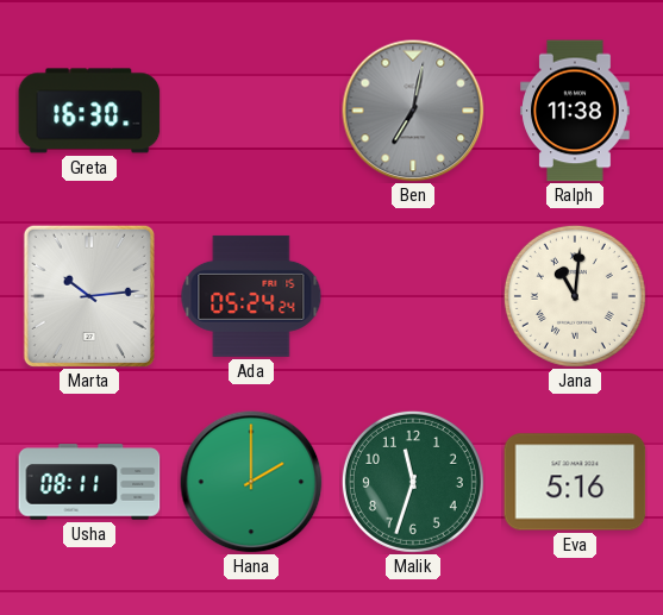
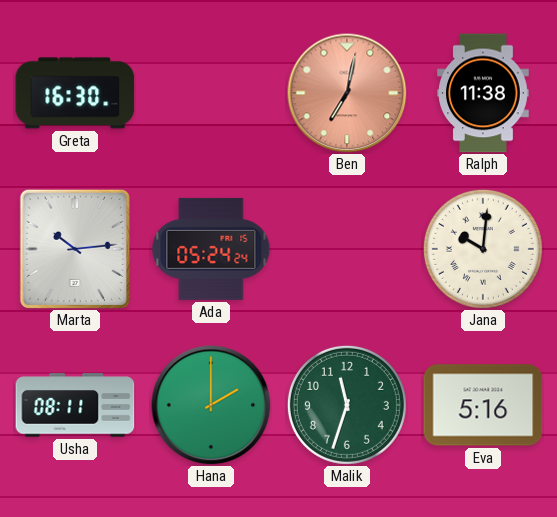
Ben dial: grey -> salmon
Jana: 11:01 -> 10:01
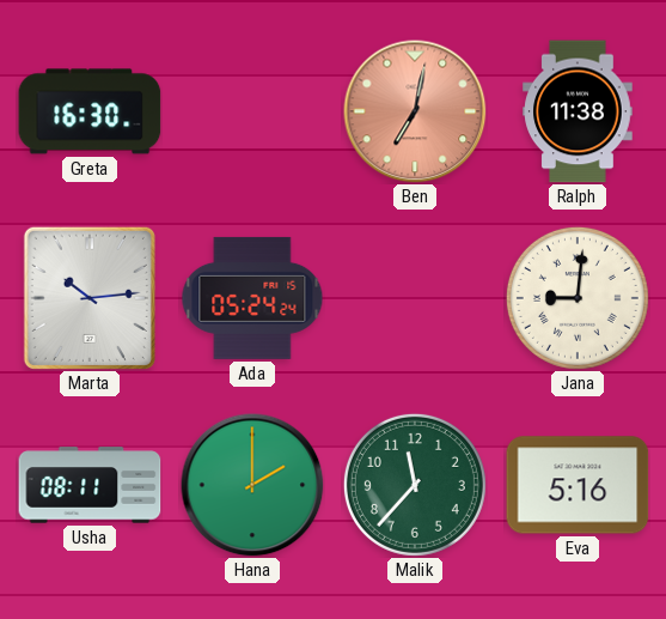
Jana: 10:01 -> 9:01
Malik: 11:33 -> 11:37
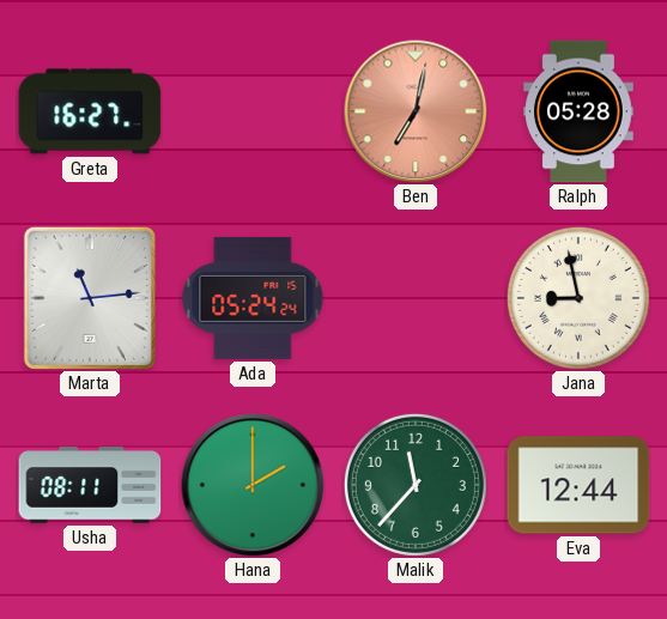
Greta: 16:30 -> 16:27
Ralph: 11:38 -> 05:28
Marta: 10:14 -> 11:14
Jana: 9:01 -> 8:58
Eva: 5:16 -> 12:44
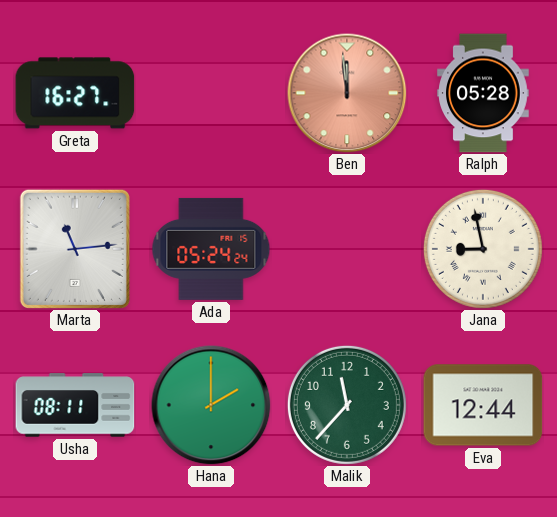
Ben: 7:02 -> 11:59
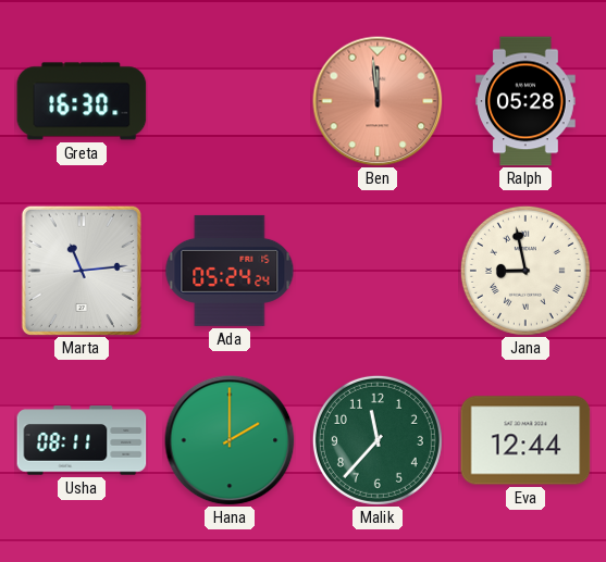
Greta: 16:27 -> 16:30
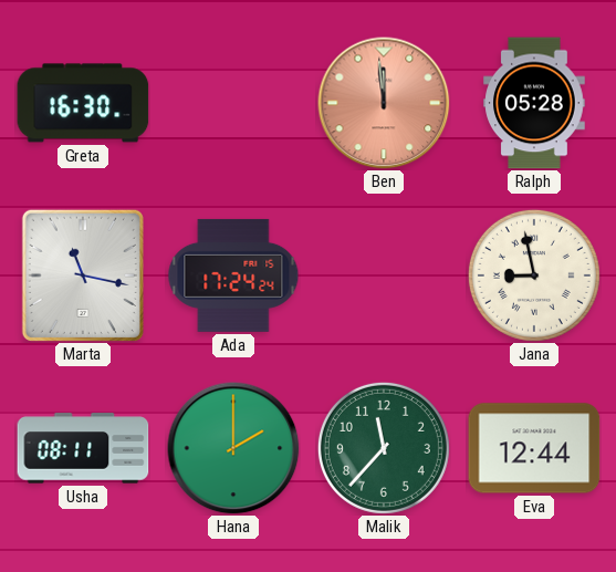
Marta: 11:14 -> 11:17
Ada: 05:24 -> 17:24
